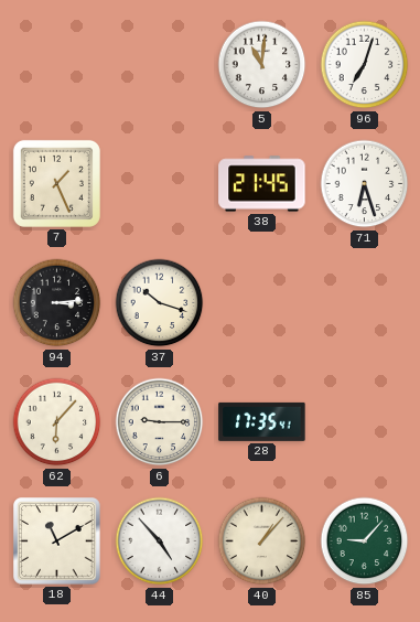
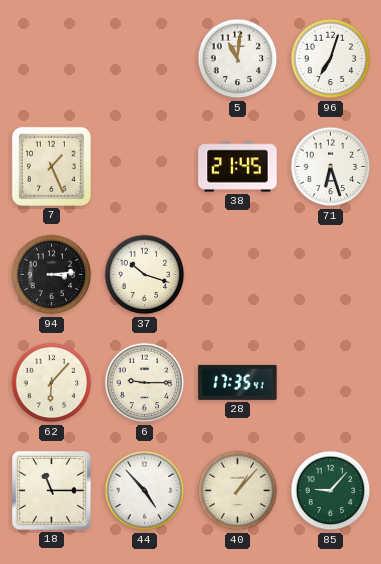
18: 11:10 -> 11:15
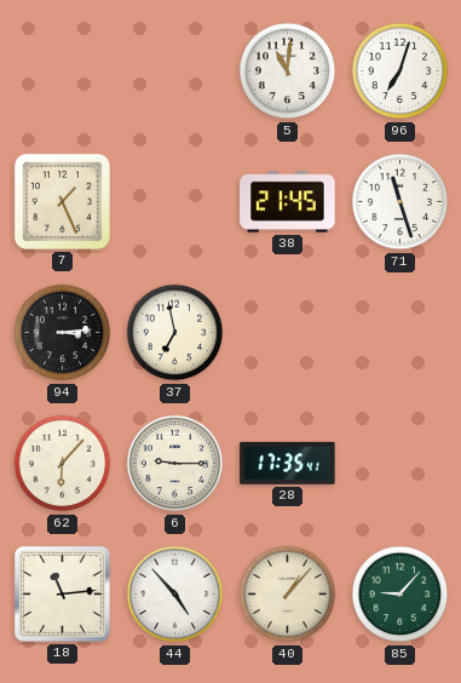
71: 6:27 -> 11:27
37: 10:18 -> 6:58
18: 11:15 -> 11:14
